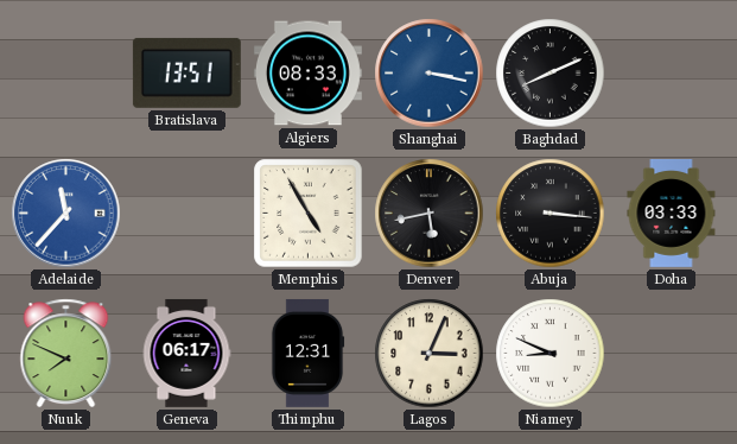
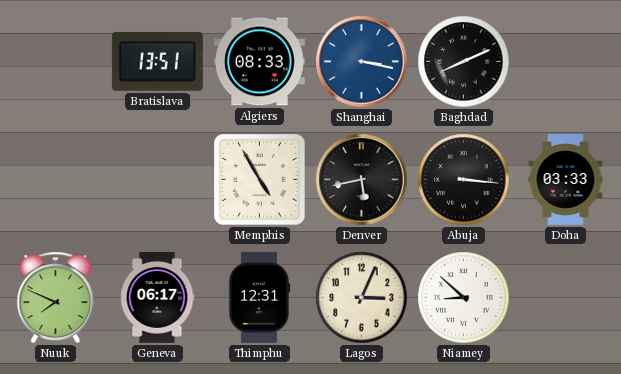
Adelaide: 11:37 -> none
Niamey: 8:49 -> 8:52
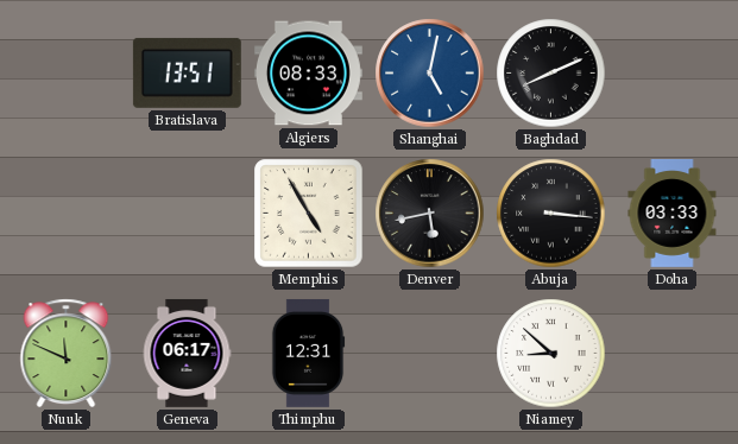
Shanghai: 3:17 -> 5:02
Nuuk: 7:49 -> 11:49
Lagos: 3:04 -> none
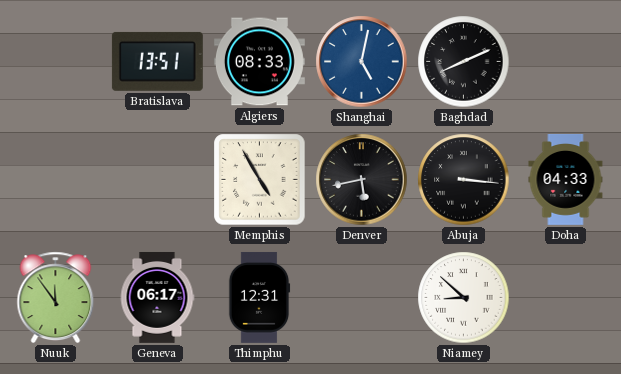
Doha: 03:33 -> 04:33
Nuuk: 11:49 -> 11:54
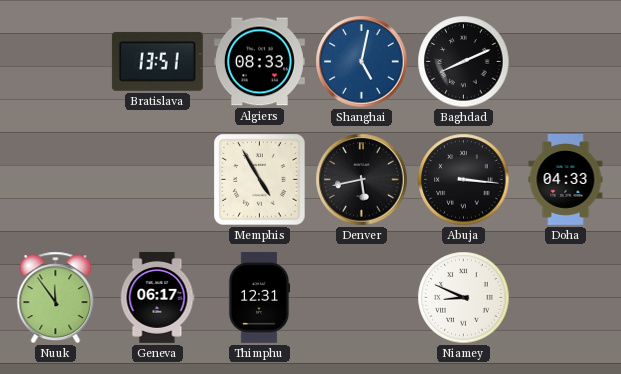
Niamey: 8:52 -> 8:49
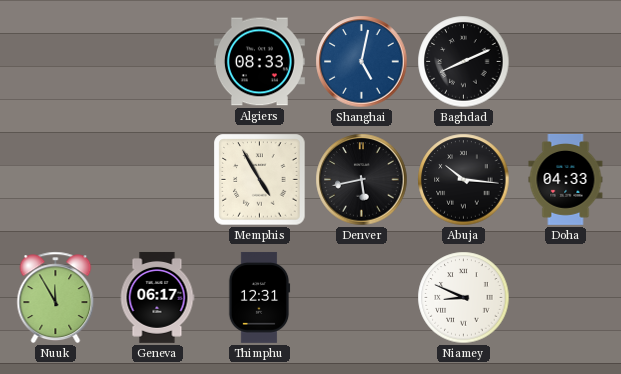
Bratislava: 13:51 -> none
Abuja: 3:16 -> 10:16
Nuuk: 11:54 -> 11:55
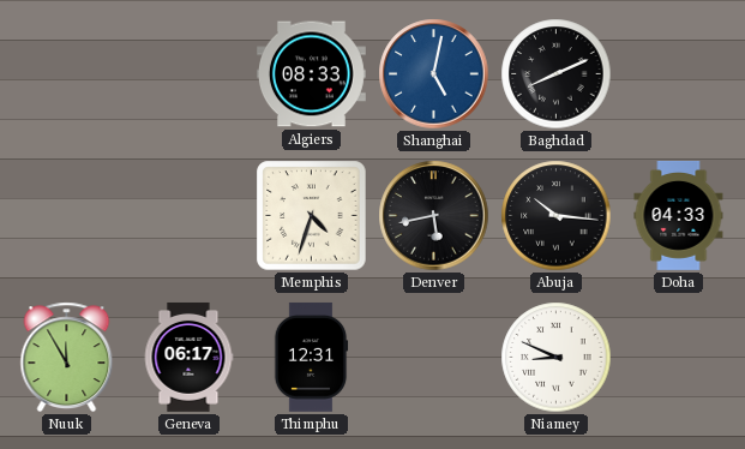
Memphis: 4:55 -> 4:33
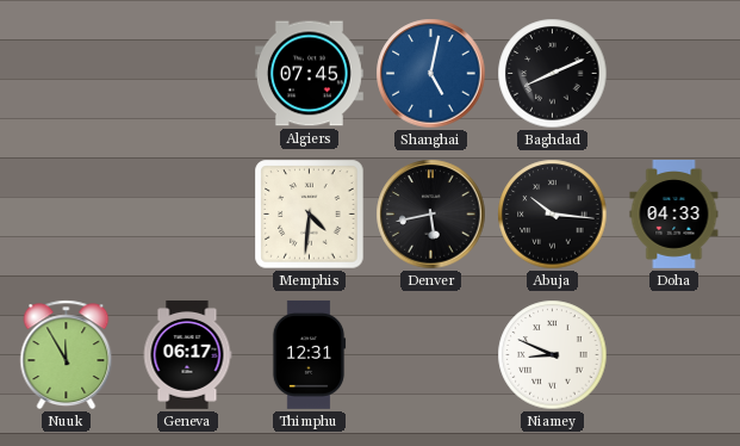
Algiers: 08:33 -> 07:45
Memphis: 4:33 -> 4:31
